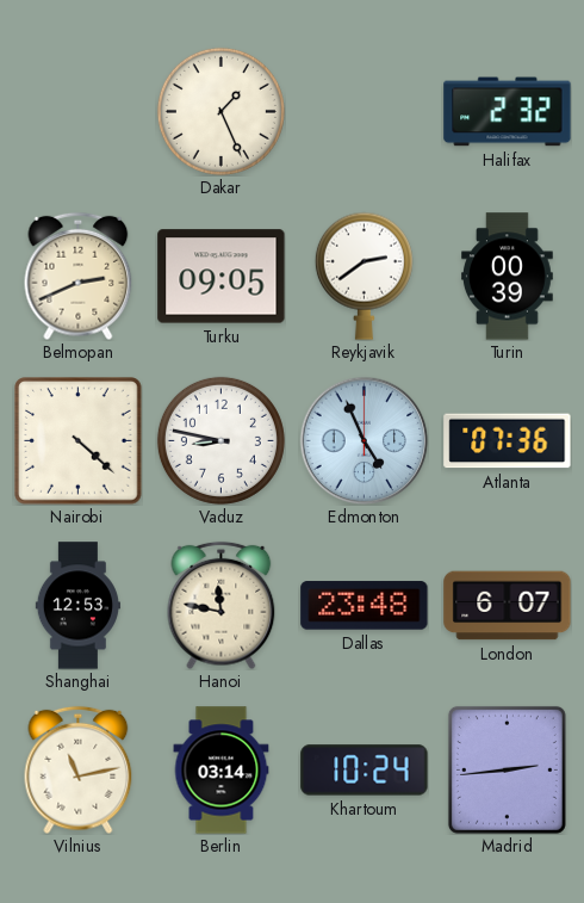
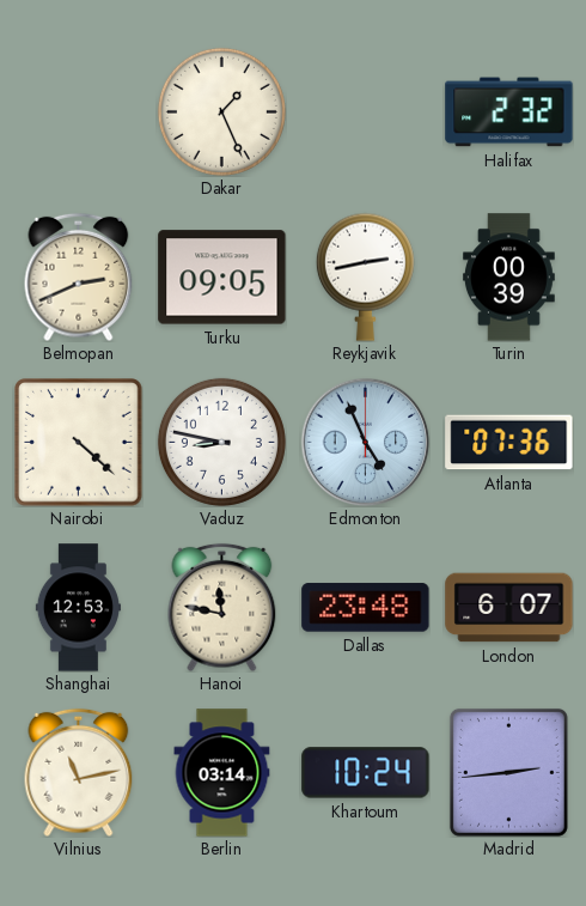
Reykjavik: 2:39 -> 2:43
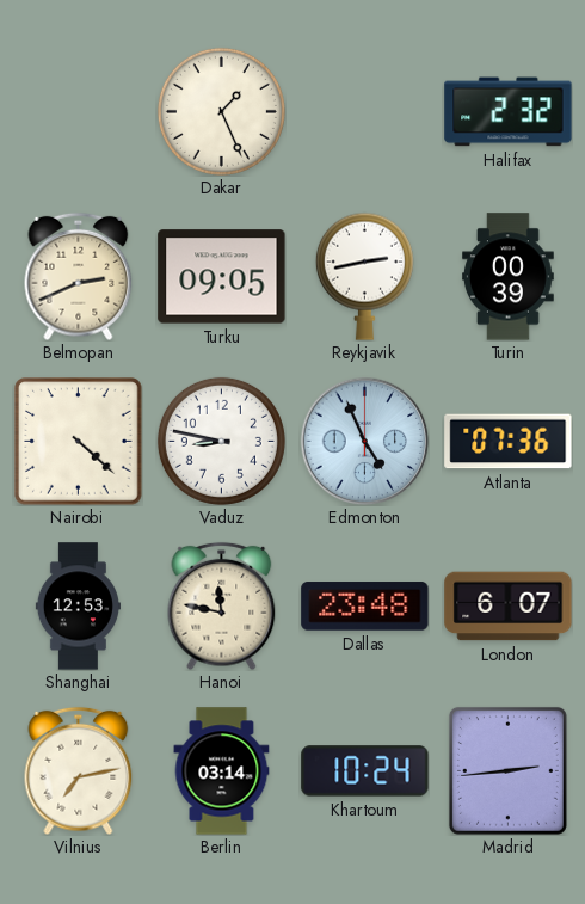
Vilnius: 11:13 -> 7:13
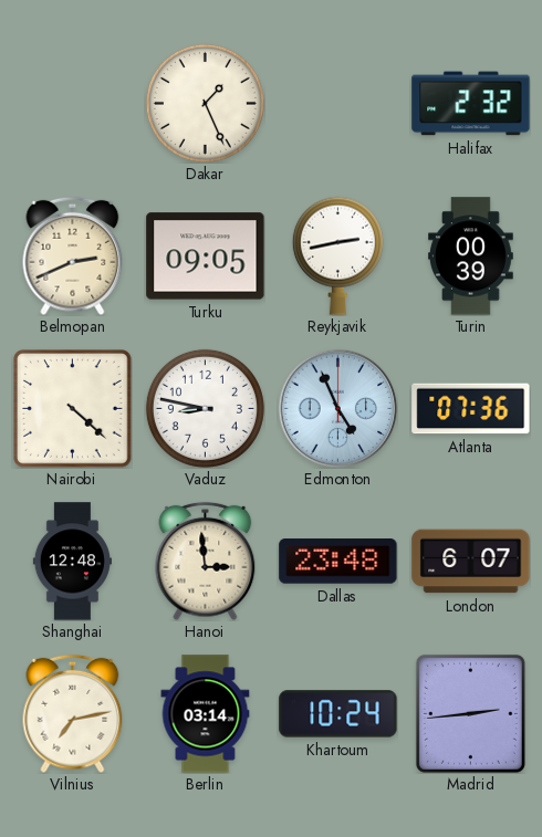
Shanghai: 12:53 -> 12:48
Hanoi: 11:47 -> 2:59
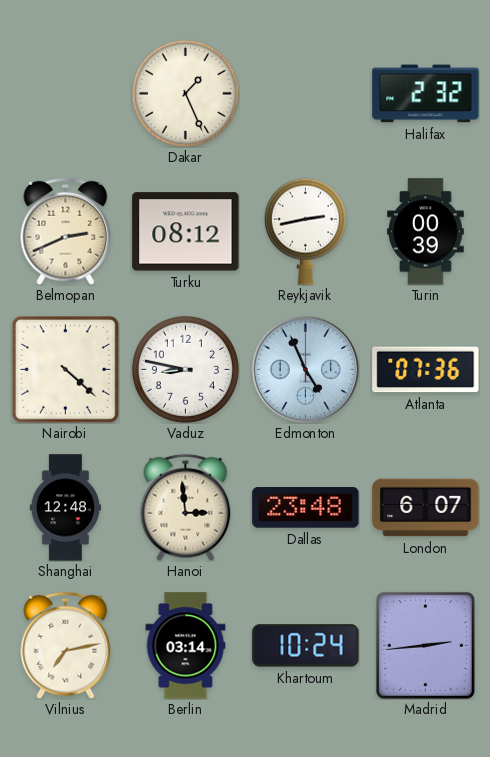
Turku: 09:05 -> 08:12
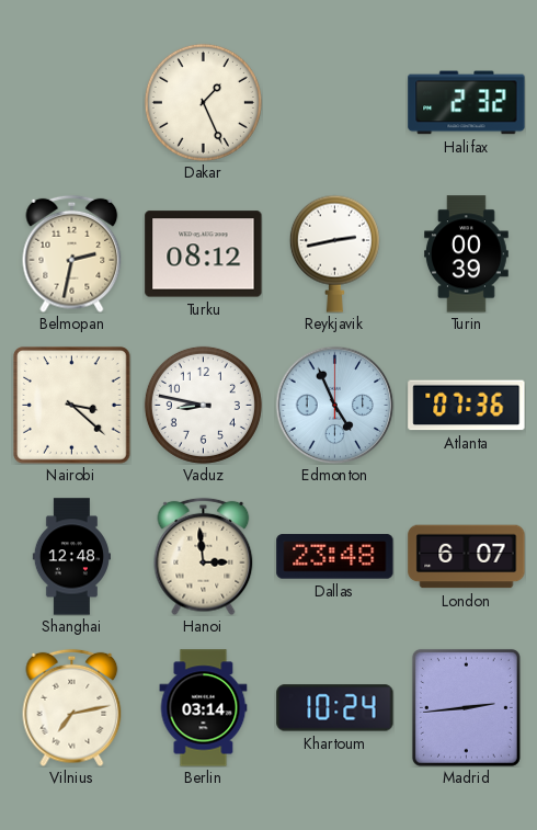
Belmopan: 2:41 -> 2:32
Nairobi: 4:22 -> 3:22
